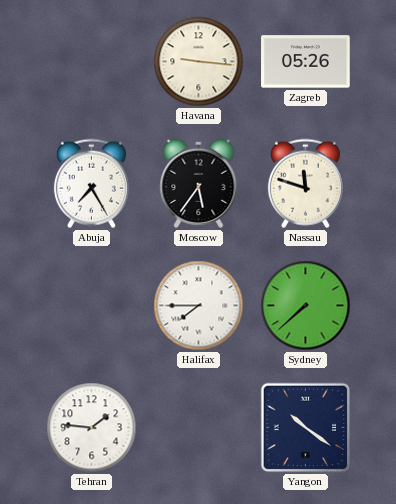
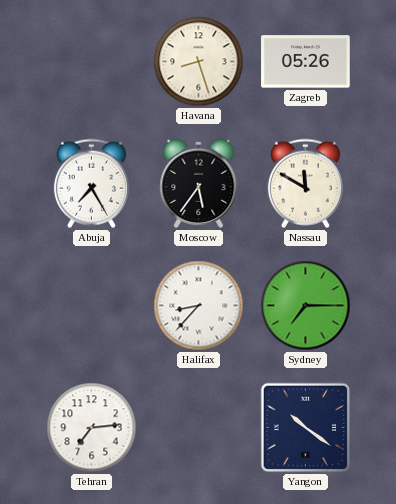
Havana: 9:16 -> 8:27
Nassau: 11:48 -> 11:50
Halifax: 7:45 -> 8:37
Sydney: 7:38 -> 7:15
Tehran: 1:46 -> 7:14
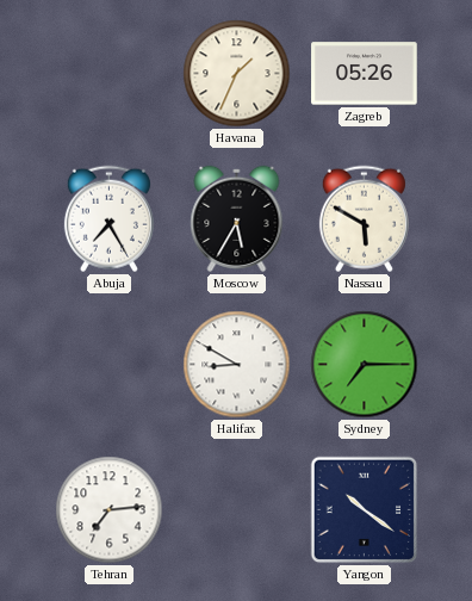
Havana: 8:27 -> 1:34
Moscow: 5:36 -> 5:35
Nassau: 11:50 -> 5:50
Halifax: 8:37 -> 8:50
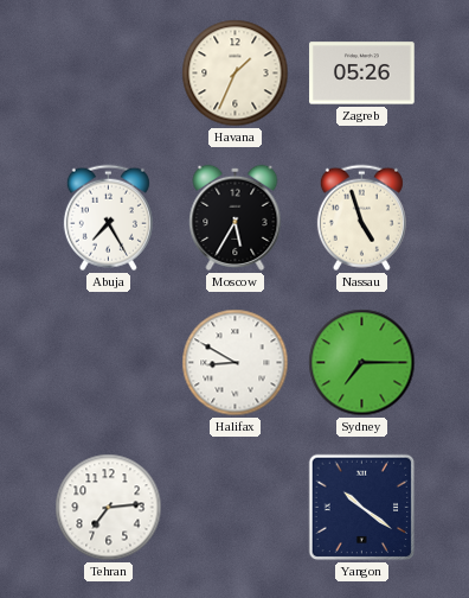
Nassau: 5:50 -> 4:57
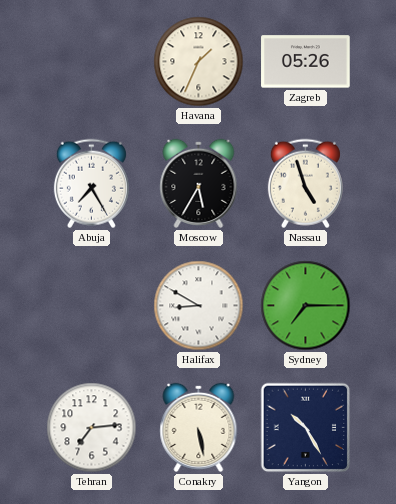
Conakry: none -> 5:28
Yangon: 10:21 -> 10:25
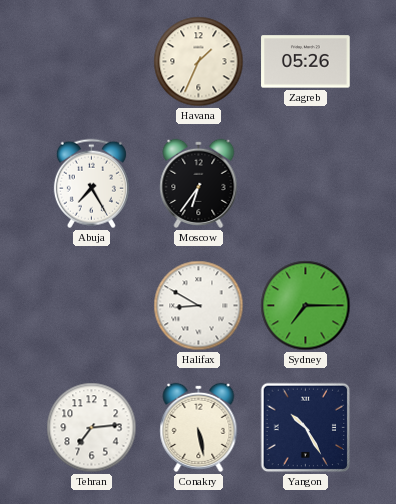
Moscow: 5:35 -> 6:36
Nassau: 4:57 -> none
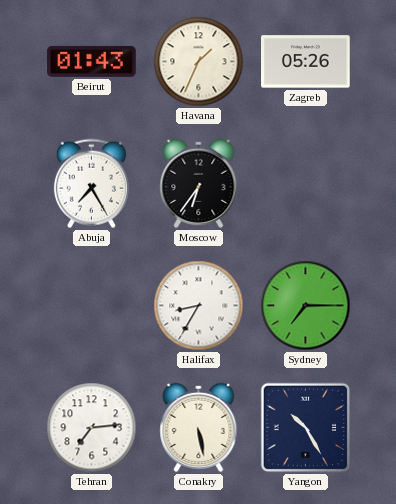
Beirut: none -> 01:43
Halifax: 8:50 -> 8:35
